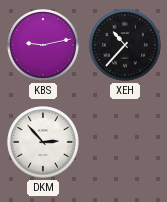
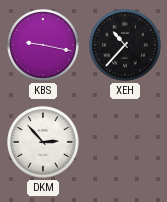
KBS: 9:13 -> 9:17
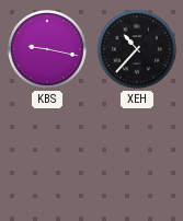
DKM: 2:53 -> none
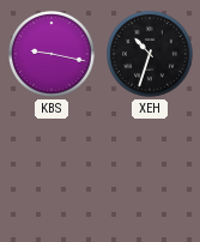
XEH: 10:37 -> 10:33
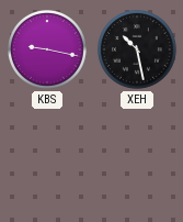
XEH: 10:33 -> 10:28
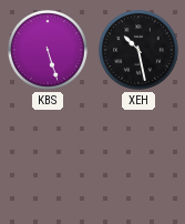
KBS: 9:17 -> 5:27
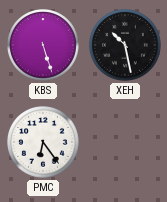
PMC: none -> 6:24
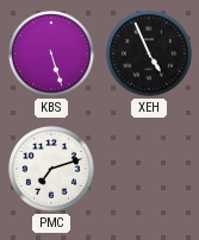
XEH: 10:28 -> 4:56
PMC: 6:24 -> 7:12
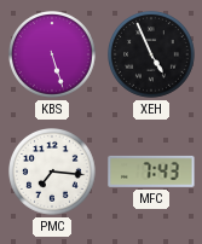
PMC: 7:12 -> 7:16
MFC: none -> 7:43
